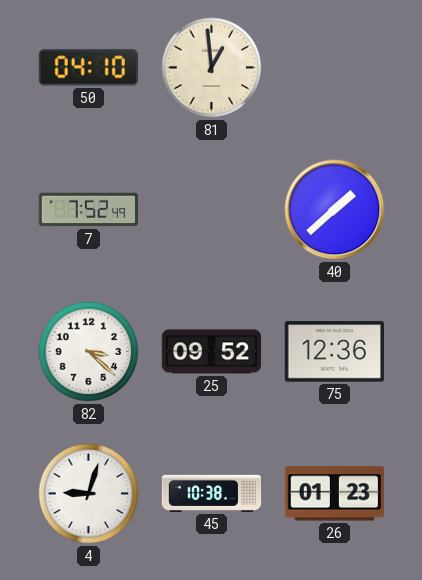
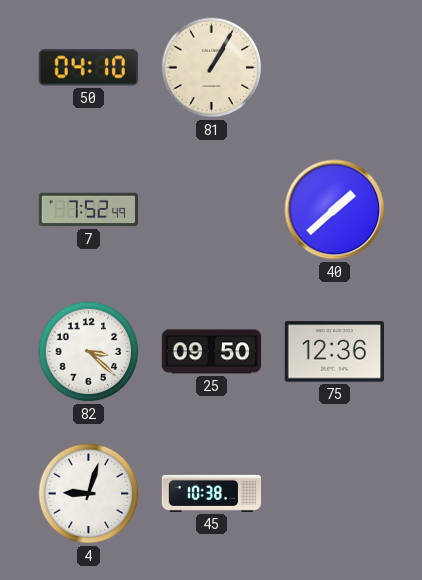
81: 12:59 -> 1:05
25: 09:52 -> 09:50
26: 01:23 -> none
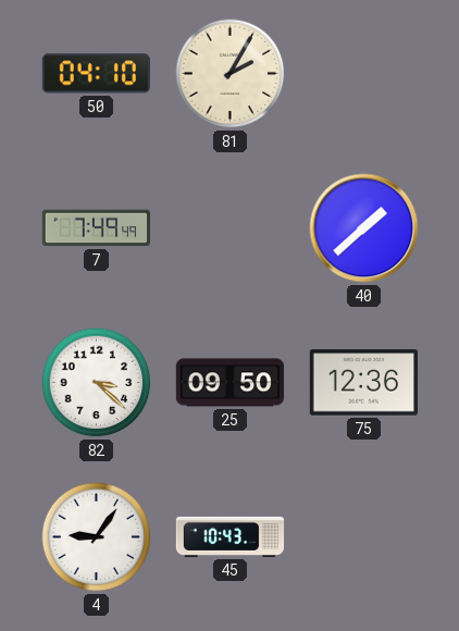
81: 1:05 -> 2:05
7: 7:52 -> 7:49
4: 9:03 -> 9:06
45: 10:38 -> 10:43
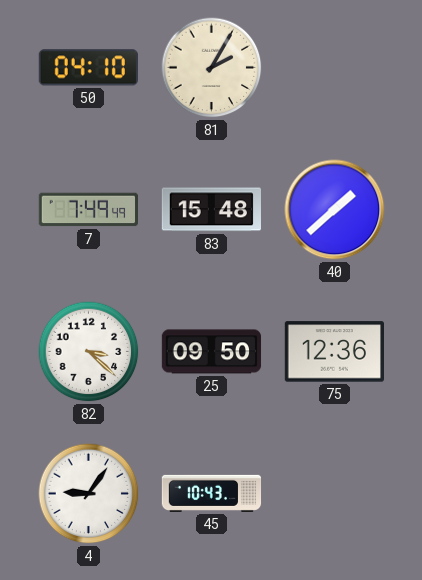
83: none -> 15:48
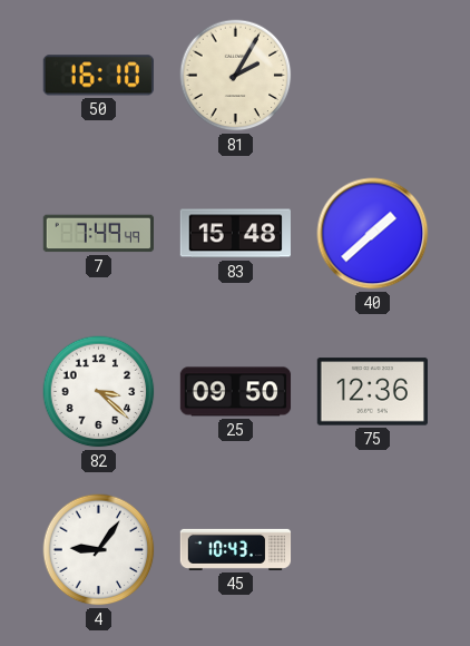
50: 04:10 -> 16:10
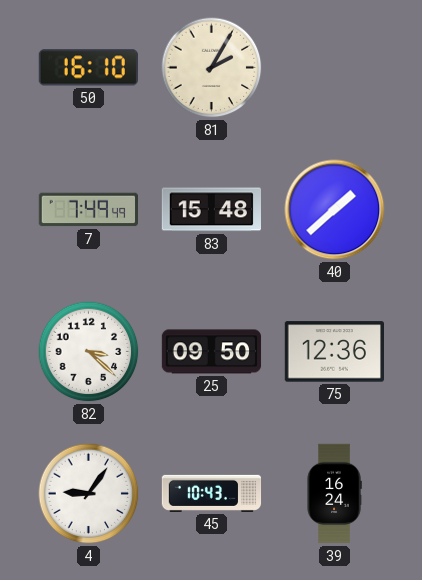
39: none -> 16:24
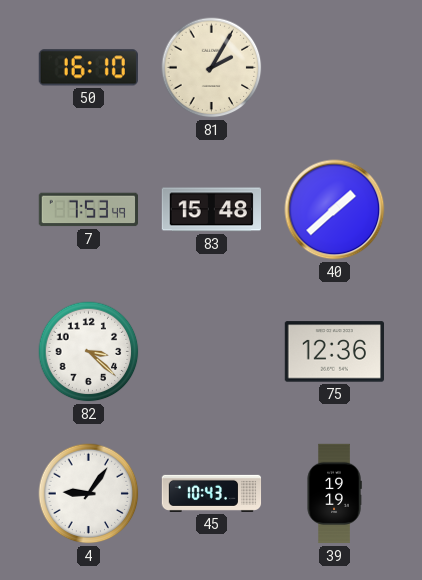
7: 7:49 -> 7:53
25: 09:50 -> none
39: 16:24 -> 19:19
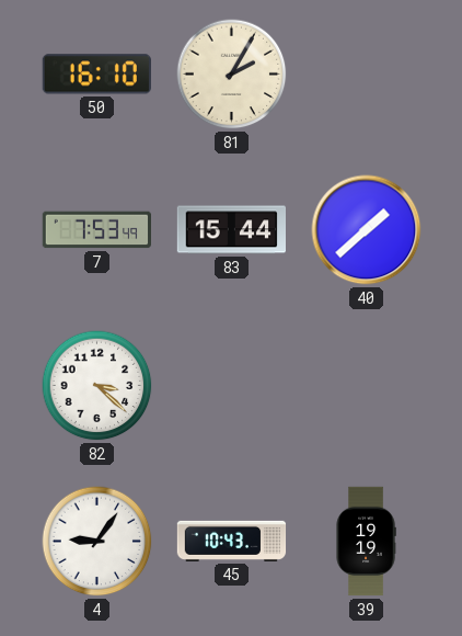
83: 15:48 -> 15:44
75: 12:36 -> none
